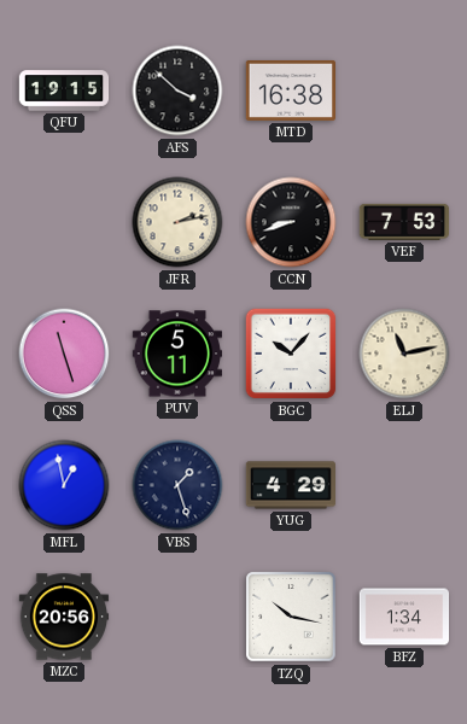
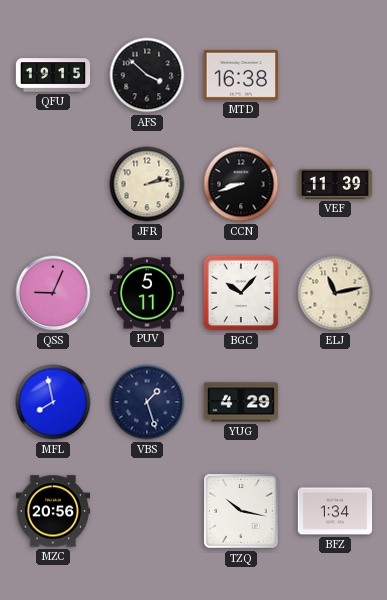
VEF: 7:53 -> 11:39
QSS: 11:27 -> 9:04
MFL: 12:58 -> 7:58
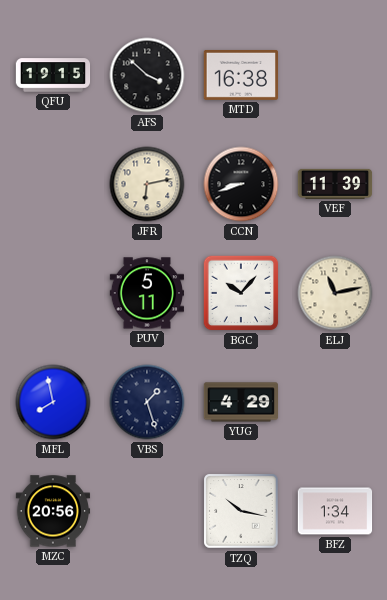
JFR: 2:13 -> 6:13
QSS: 9:04 -> none
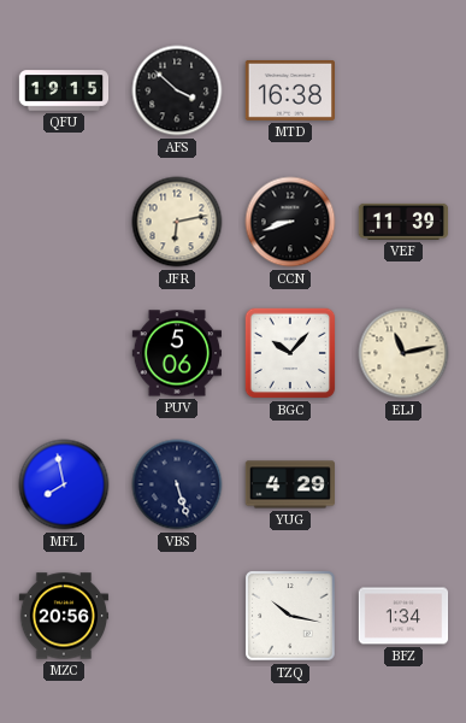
PUV: 5:11 -> 5:06
VBS: 1:27 -> 5:27
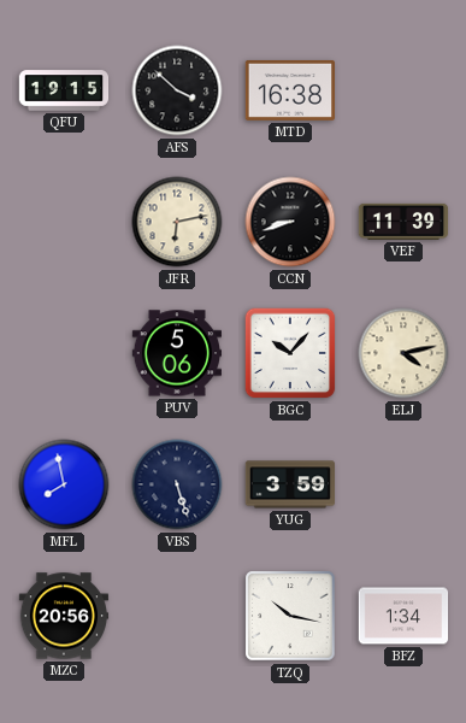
ELJ: 11:13 -> 4:13
YUG: 4:29 -> 3:59
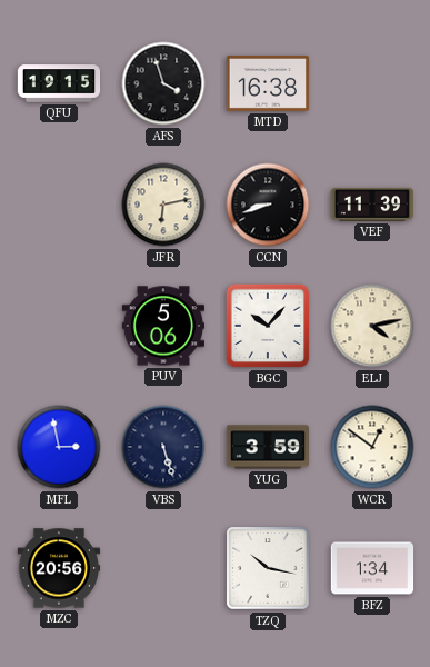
AFS: 3:52 -> 3:57
MFL: 7:58 -> 2:58
WCR: none -> 12:51
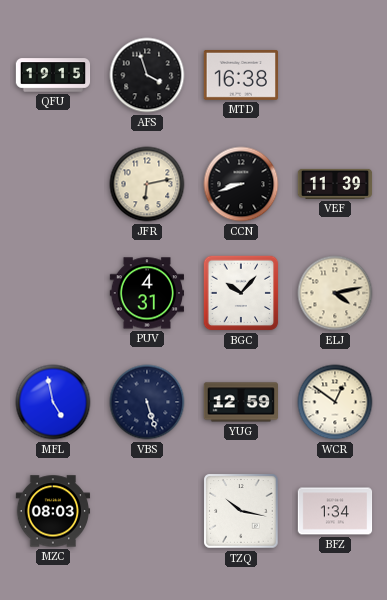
PUV: 5:06 -> 4:31
MFL: 2:58 -> 4:58
YUG: 3:59 -> 12:59
MZC: 20:56 -> 08:03
